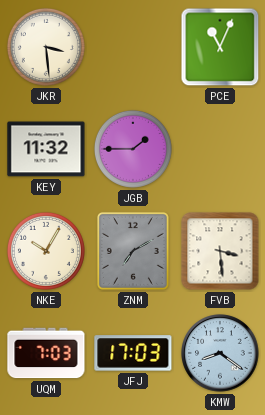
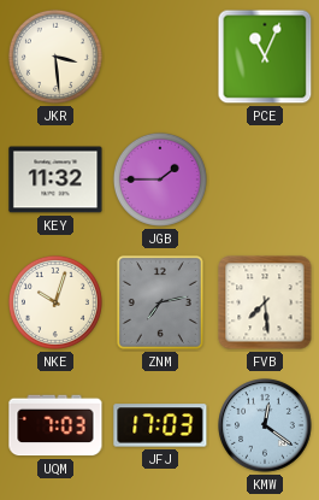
NKE: 10:05 -> 10:03
ZNM: 7:10 -> 7:13
FVB: 3:29 -> 7:29
KMW: 8:21 -> 12:21
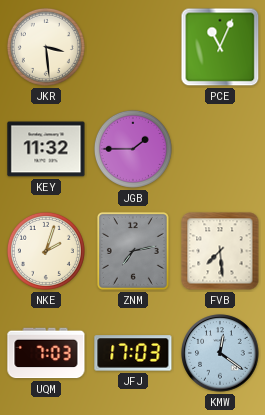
NKE: 10:03 -> 2:03
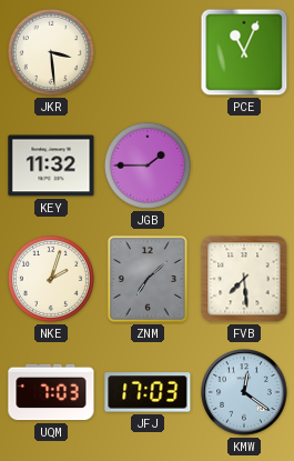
ZNM: 7:13 -> 7:08
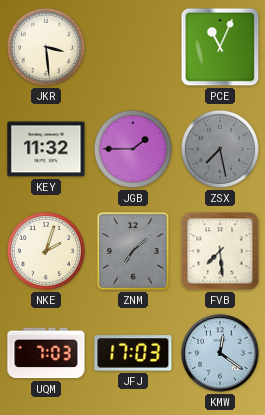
ZSX: none -> 7:28
